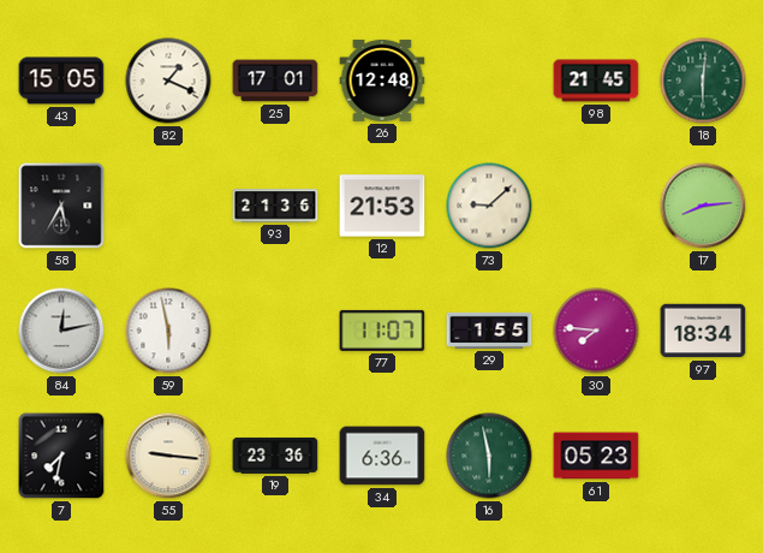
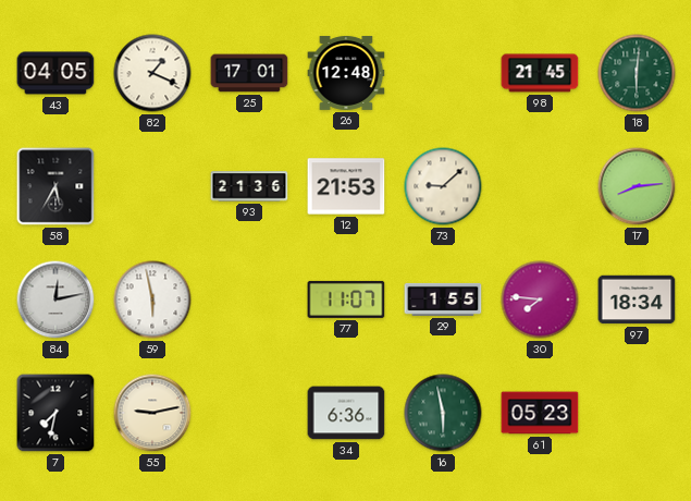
43: 15:05 -> 04:05
55: 9:16 -> 9:13
19: 23:36 -> none
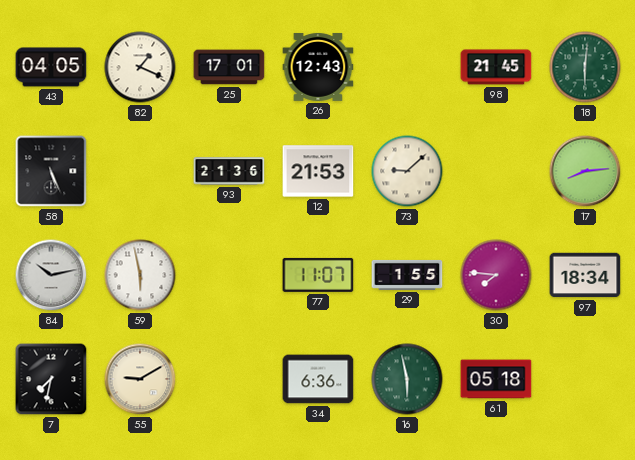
26: 12:48 -> 12:43
58: 5:35 -> 5:26
84: 12:13 -> 10:13
55: 9:13 -> 9:10
61: 05:23 -> 05:18
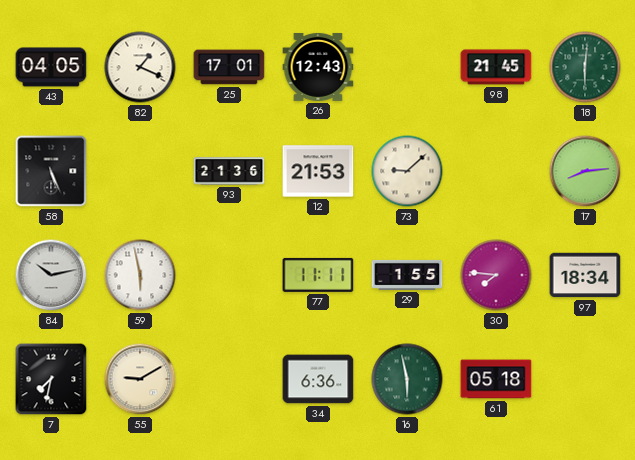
77: 11:07 -> 11:11
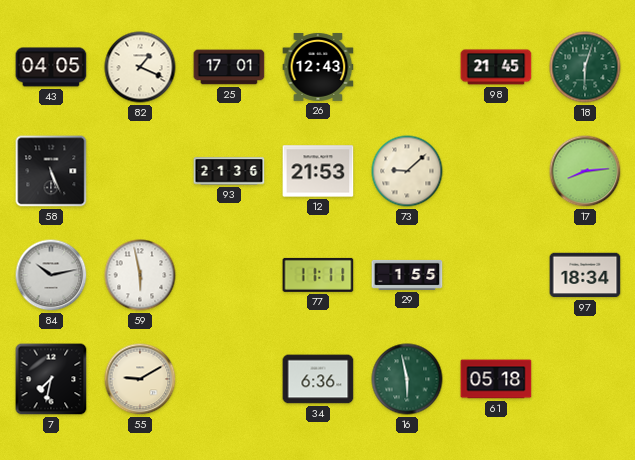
18: 6:01 -> 6:03
30: 7:46 -> none
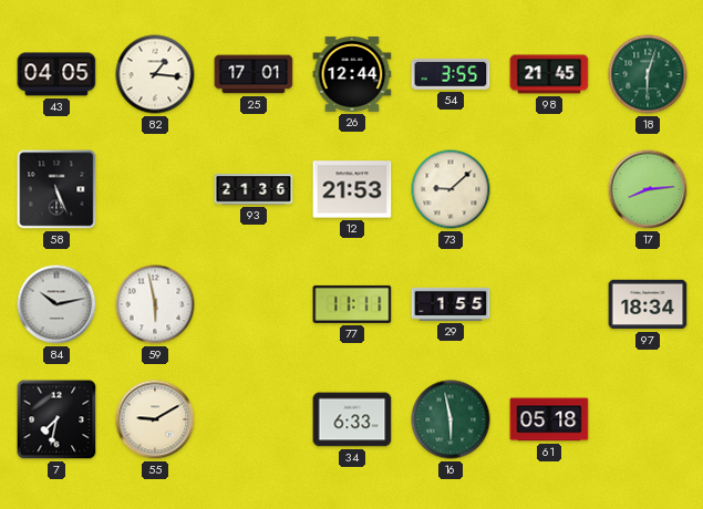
82: 1:19 -> 1:16
26: 12:43 -> 12:44
54: none -> 3:55
34: 6:36 -> 6:33
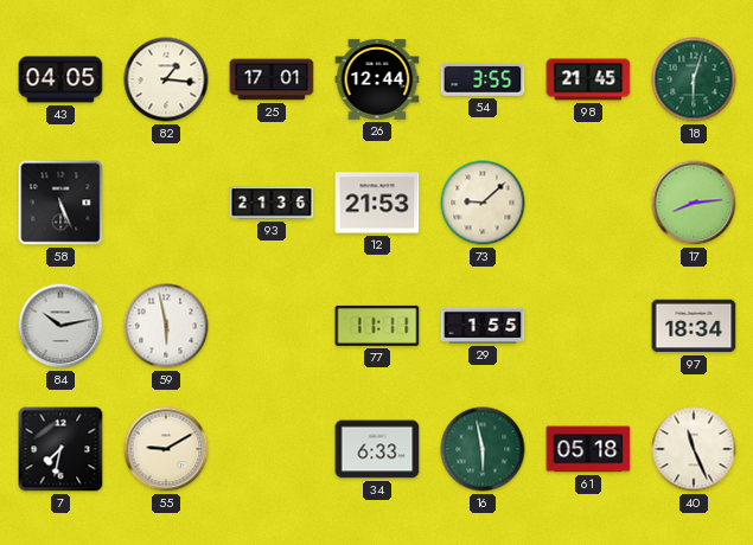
40: none -> 11:26
